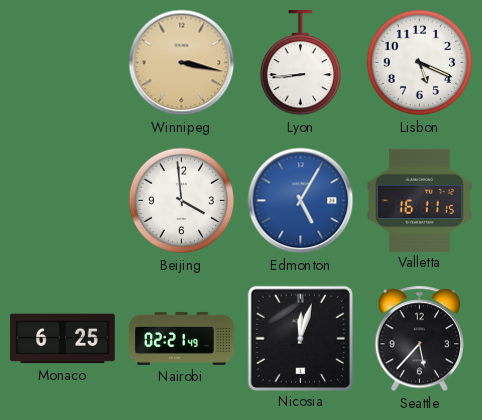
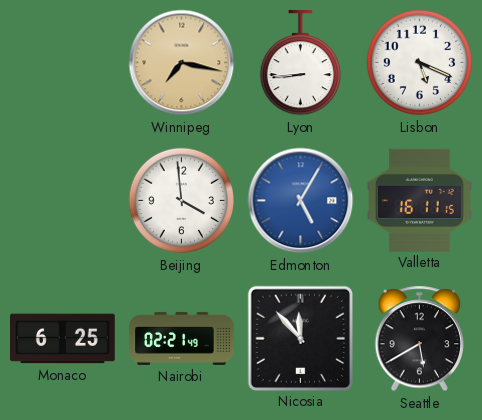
Winnipeg: 3:17 -> 7:17
Nicosia: 12:03 -> 11:53
Seattle: 5:37 -> 5:40
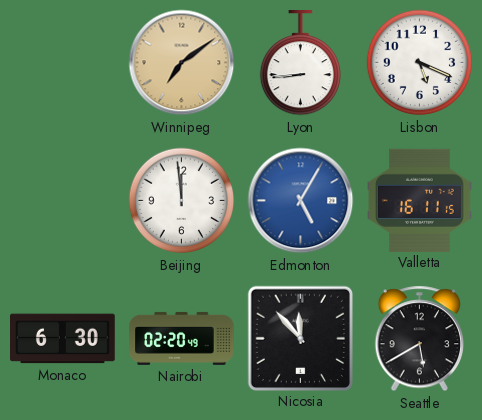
Winnipeg: 7:17 -> 7:09
Beijing: 3:59 -> 11:59
Monaco: 6:25 -> 6:30
Nairobi: 02:21 -> 02:20
